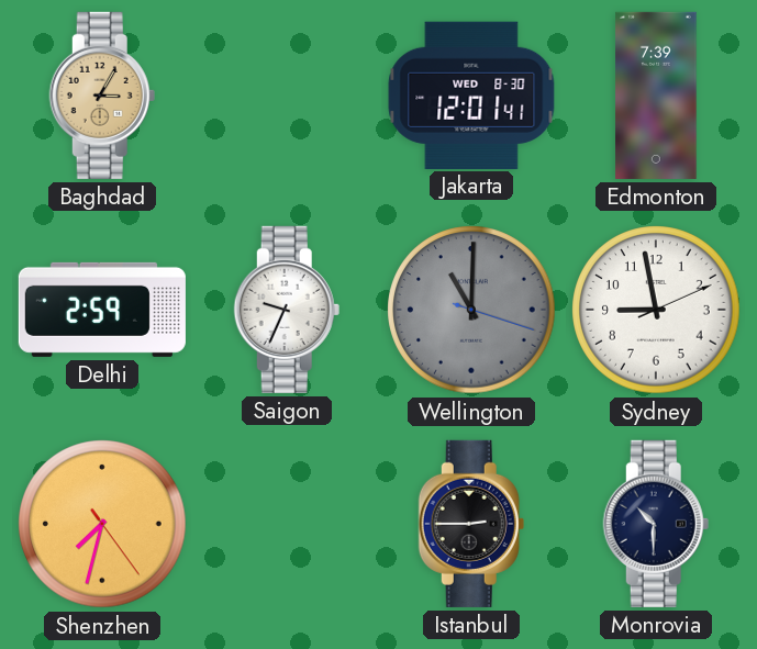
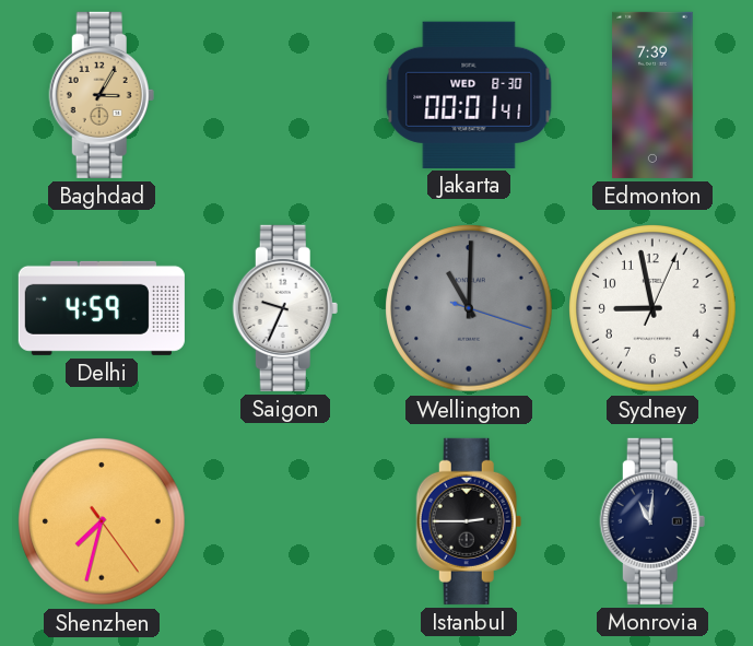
Jakarta: 12:01 -> 00:01
Delhi: 2:59 -> 4:59
Sydney: 8:58:11 -> 8:58:04
Monrovia: 10:30 -> 11:01
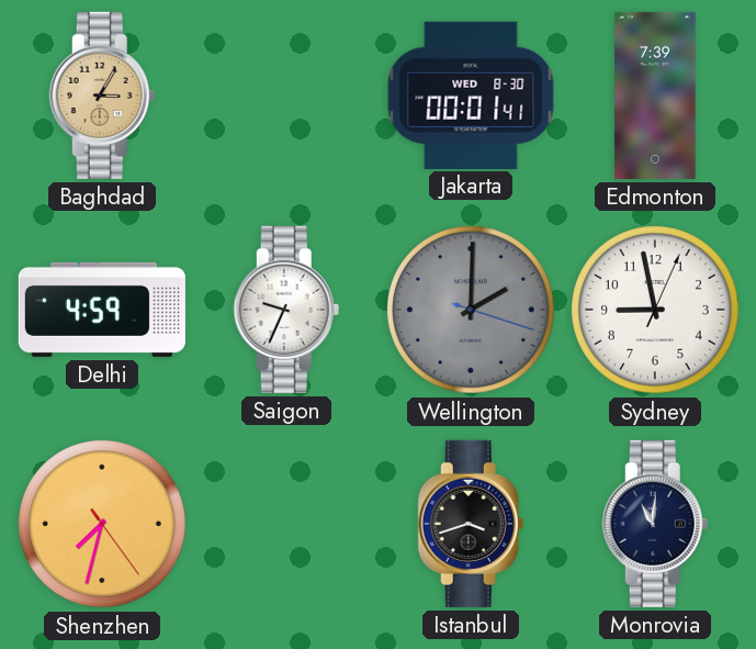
Wellington: 11:00 -> 2:00
Istanbul: 2:45 -> 3:42
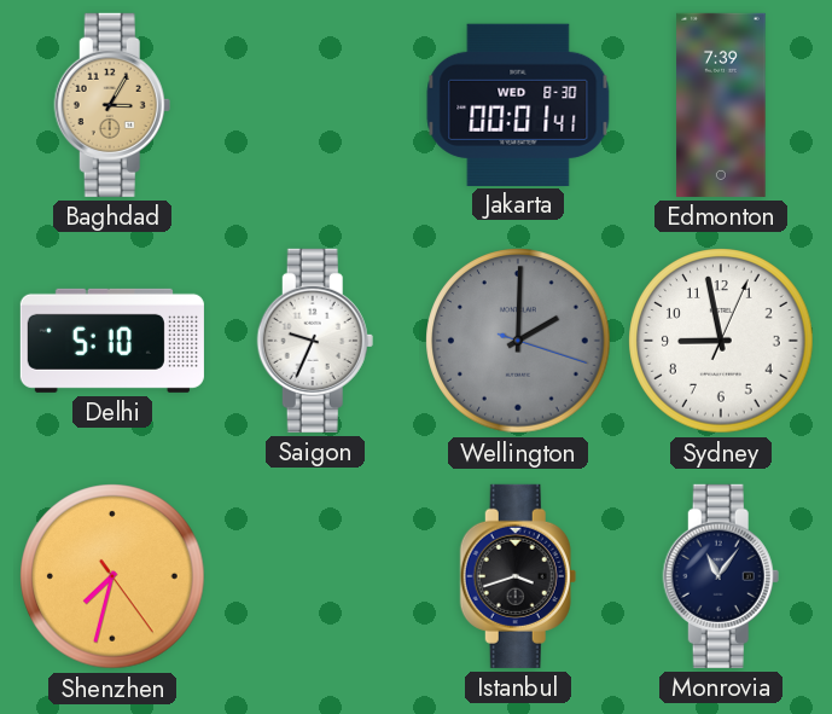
Delhi: 4:59 -> 5:10
Monrovia: 11:01 -> 11:06
